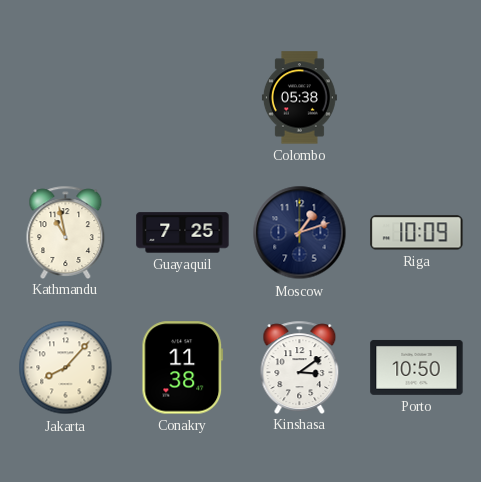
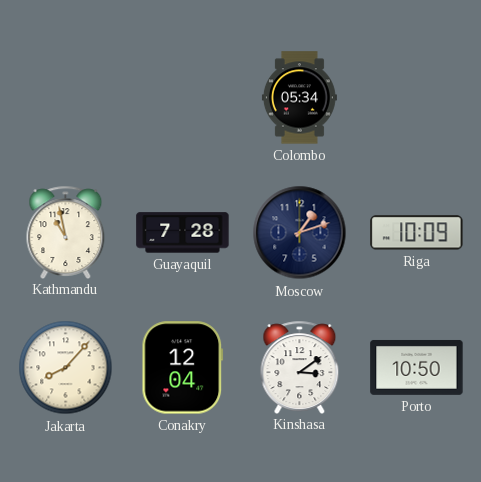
Colombo: 05:38 -> 05:34
Guayaquil: 7:25 -> 7:28
Conakry: 11:38 -> 12:04
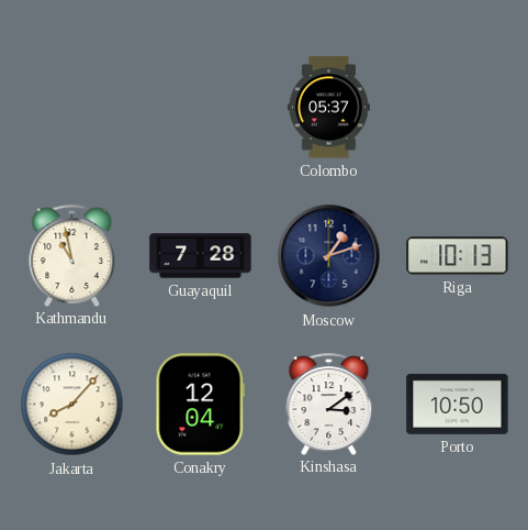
Colombo: 05:34 -> 05:37
Riga: 10:09 -> 10:13
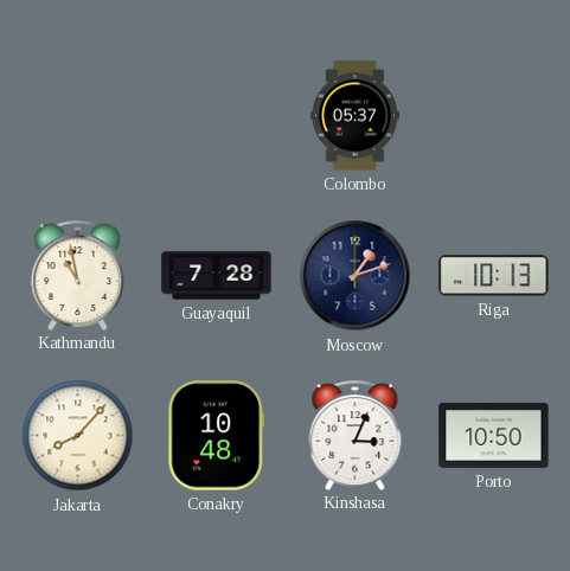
Conakry: 12:04 -> 10:48
Kinshasa: 3:09 -> 3:04
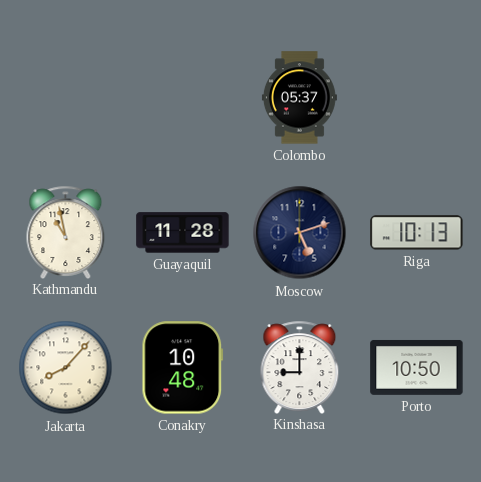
Guayaquil: 7:28 -> 11:28
Moscow: 1:12 -> 5:12
Kinshasa: 3:04 -> 9:00
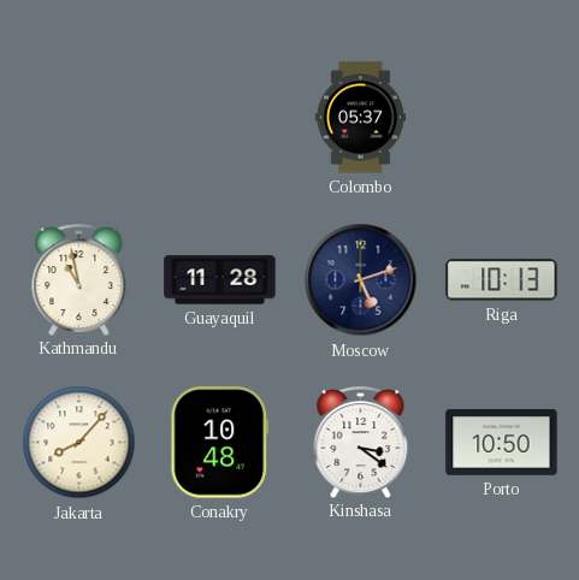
Kinshasa: 9:00 -> 3:21
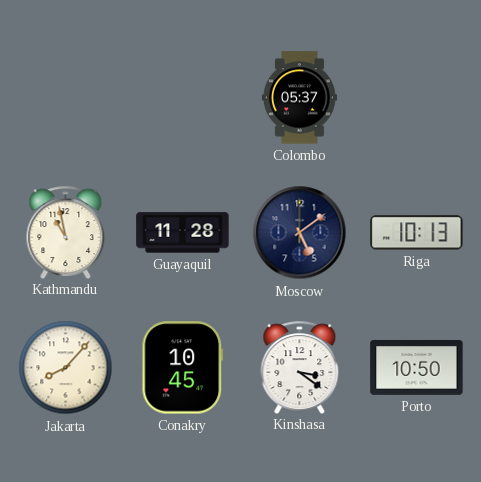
Moscow: 5:12 -> 5:09
Conakry: 10:48 -> 10:45
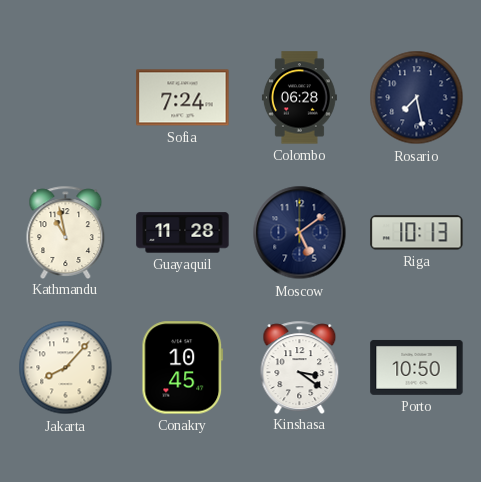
Sofia: none -> 7:24
Colombo: 05:37 -> 06:28
Rosario: none -> 7:28
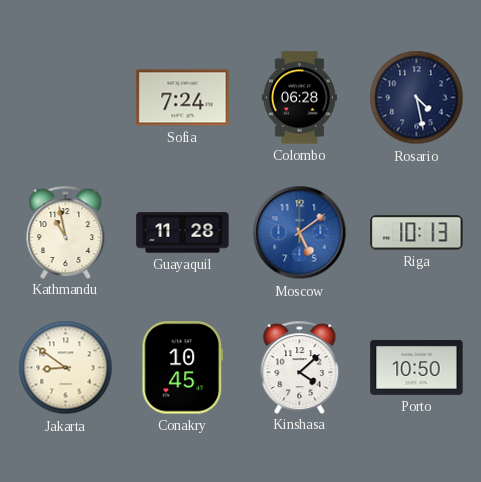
Rosario: 7:28 -> 4:28
Moscow dial: navy -> blue
Jakarta: 8:07 -> 8:51
Kinshasa: 3:21 -> 4:08
